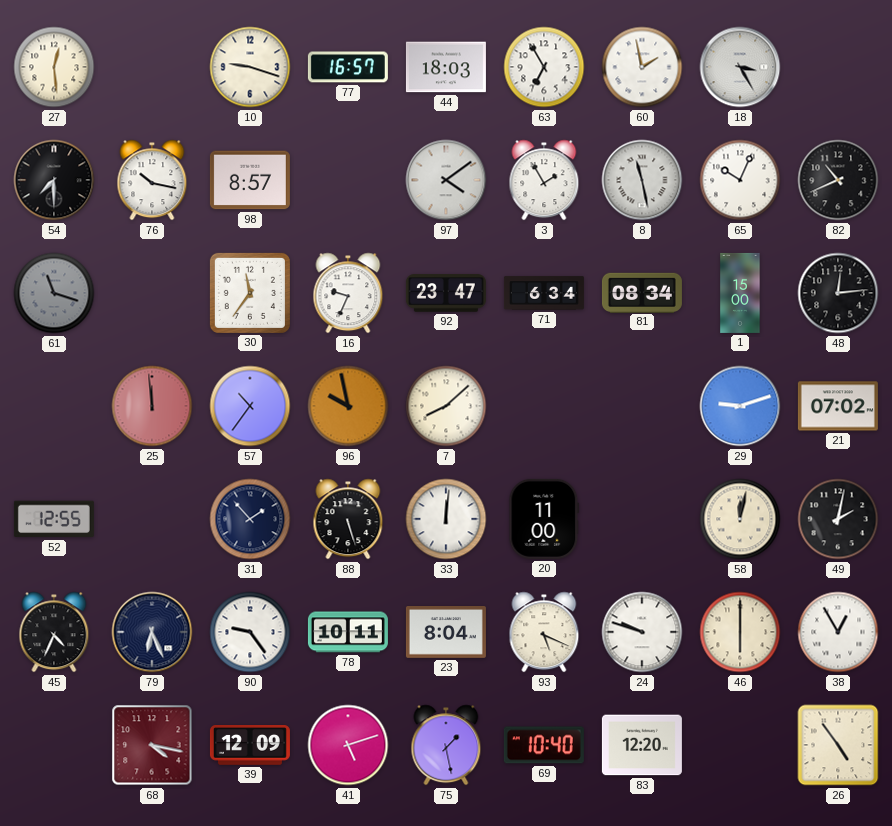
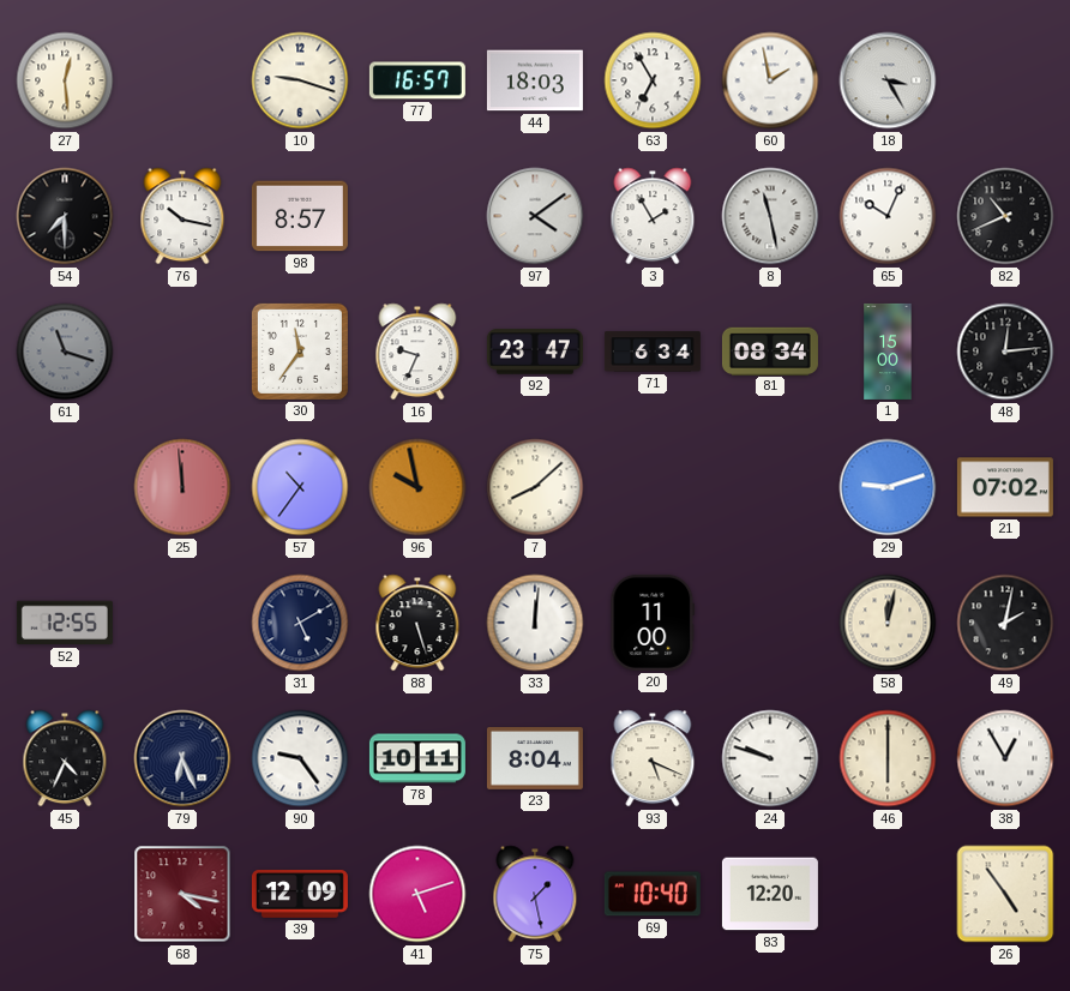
31: 1:53 -> 5:10
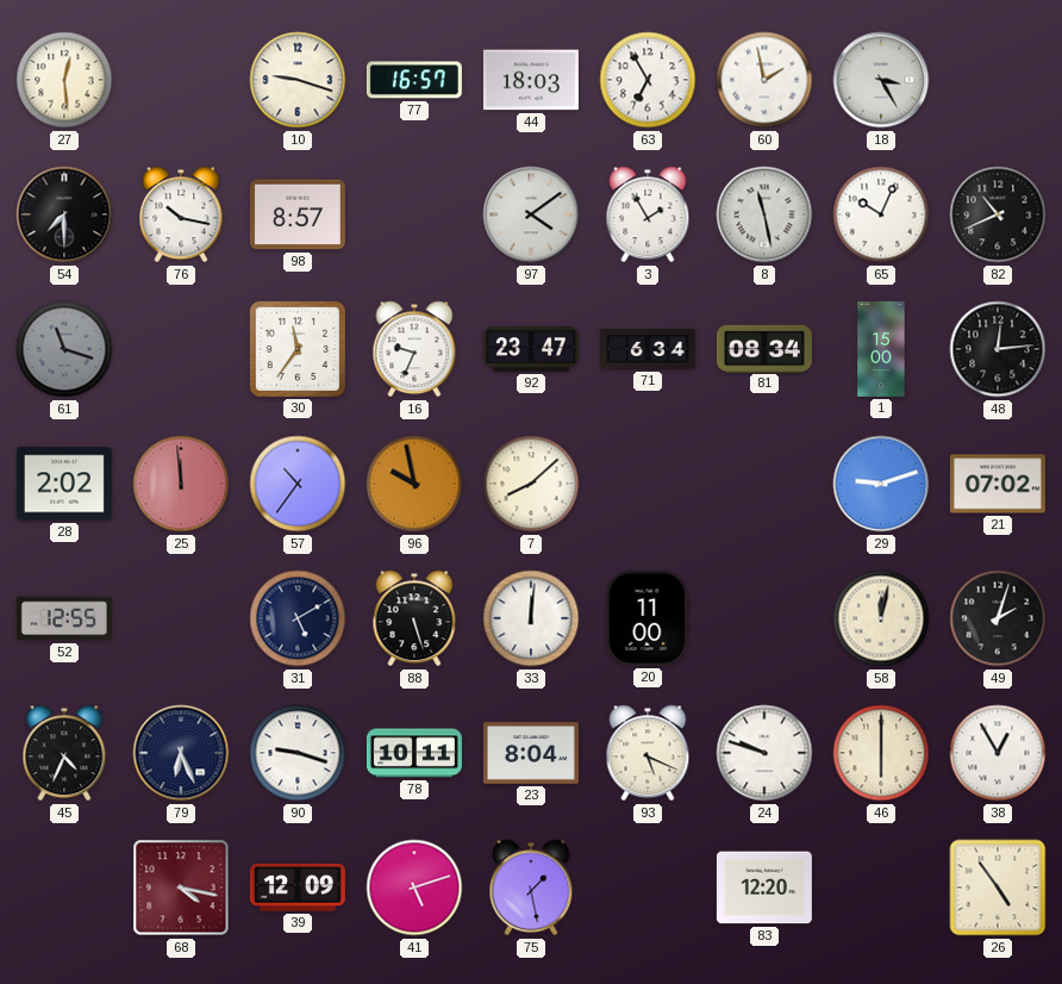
28: none -> 2:02
49: 2:02 -> 2:03
90: 9:24 -> 9:18
69: 10:40 -> none
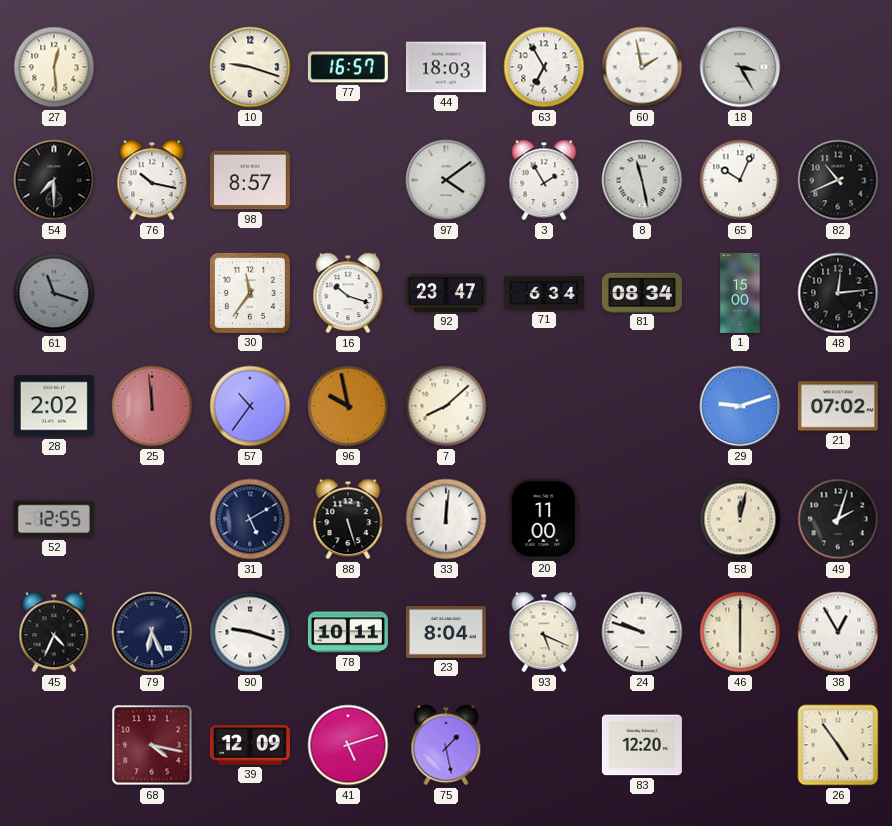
16: 9:34 -> 10:18
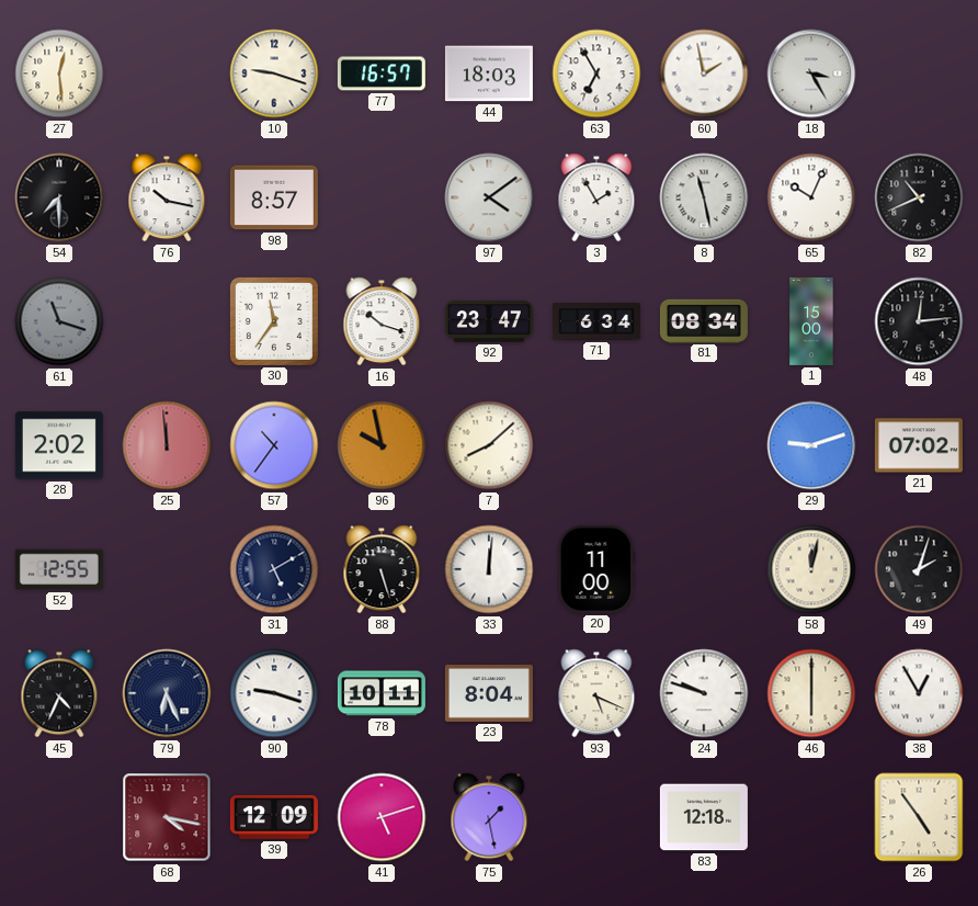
83: 12:20 -> 12:18
